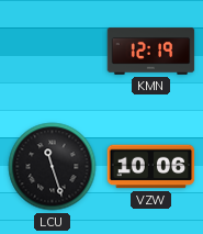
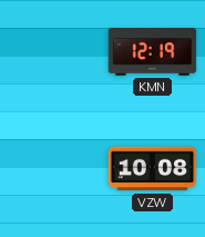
LCU: 11:27 -> none
VZW: 10:06 -> 10:08
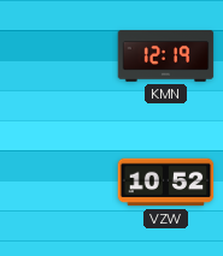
VZW: 10:08 -> 10:52
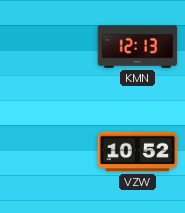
KMN: 12:19 -> 12:13
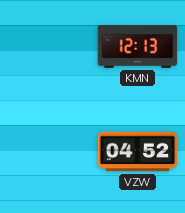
VZW: 10:52 -> 04:52
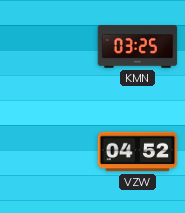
KMN: 12:13 -> 03:25
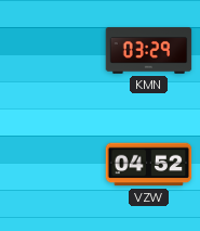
KMN: 03:25 -> 03:29
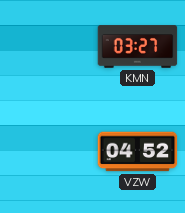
KMN: 03:29 -> 03:27
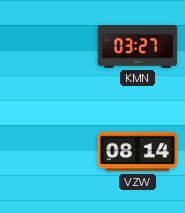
VZW: 04:52 -> 08:14
